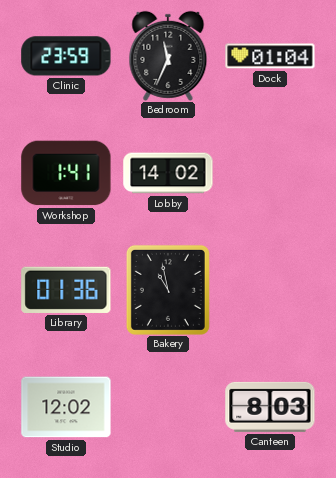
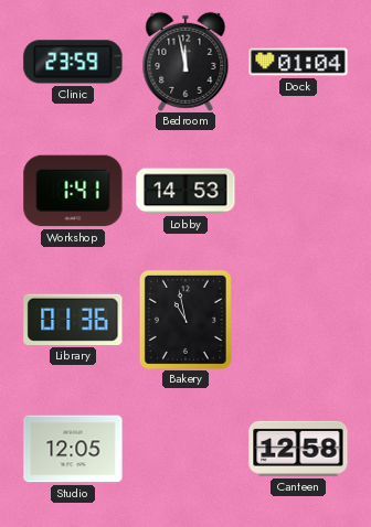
Bedroom: 11:34 -> 11:58
Lobby: 14:02 -> 14:53
Studio: 12:02 -> 12:05
Canteen: 8:03 -> 12:58
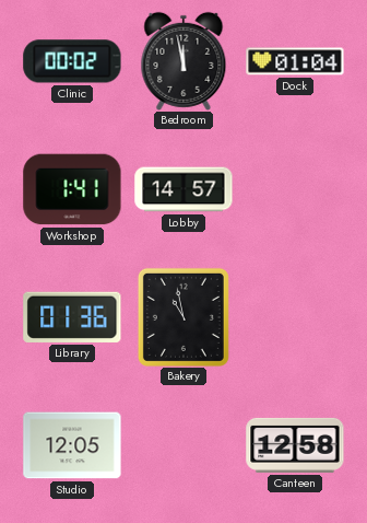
Clinic: 23:59 -> 00:02
Lobby: 14:53 -> 14:57
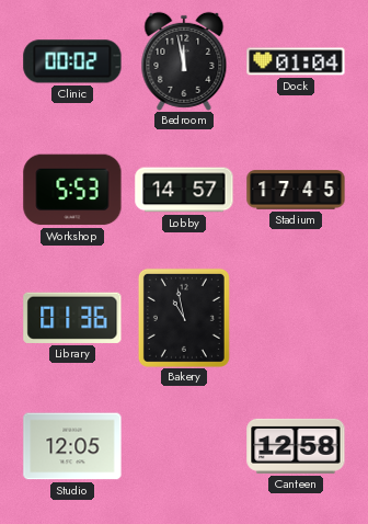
Workshop: 1:41 -> 5:53
Stadium: none -> 17:45
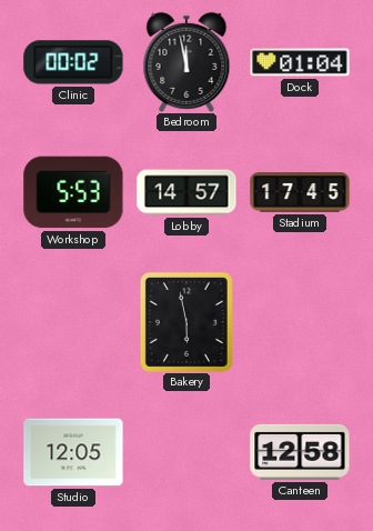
Library: 01:36 -> none
Bakery: 10:58 -> 5:58
